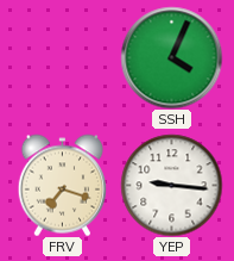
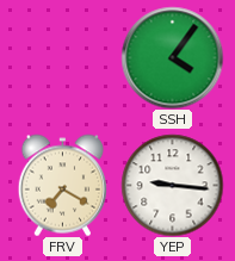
SSH: 4:04 -> 4:06
FRV: 7:18 -> 7:20
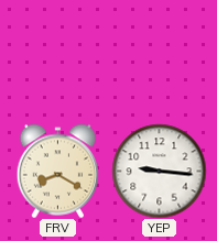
SSH: 4:06 -> none
FRV: 7:20 -> 8:20
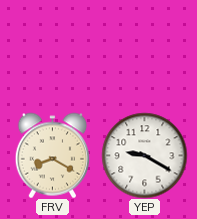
YEP: 9:16 -> 9:20
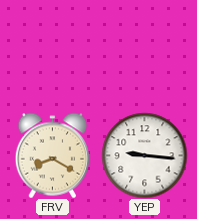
YEP: 9:20 -> 9:16
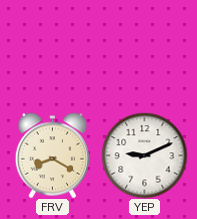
YEP: 9:16 -> 9:11
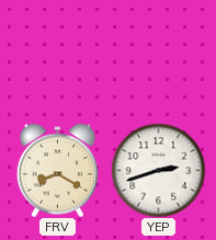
YEP: 9:11 -> 2:42
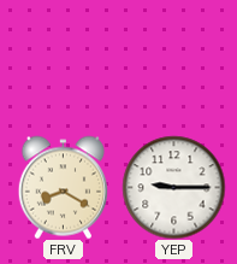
YEP: 2:42 -> 9:15
